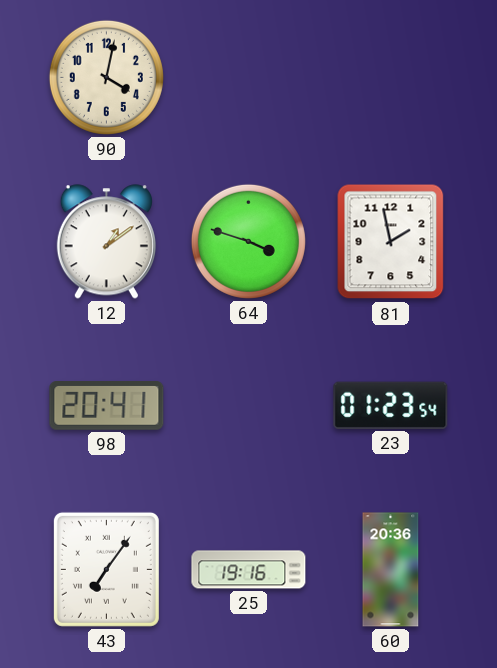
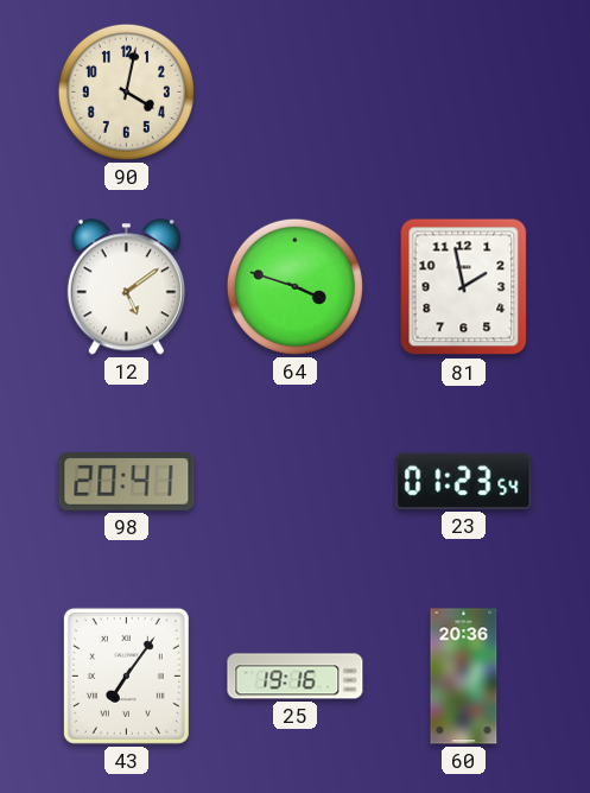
12: 1:09 -> 5:09
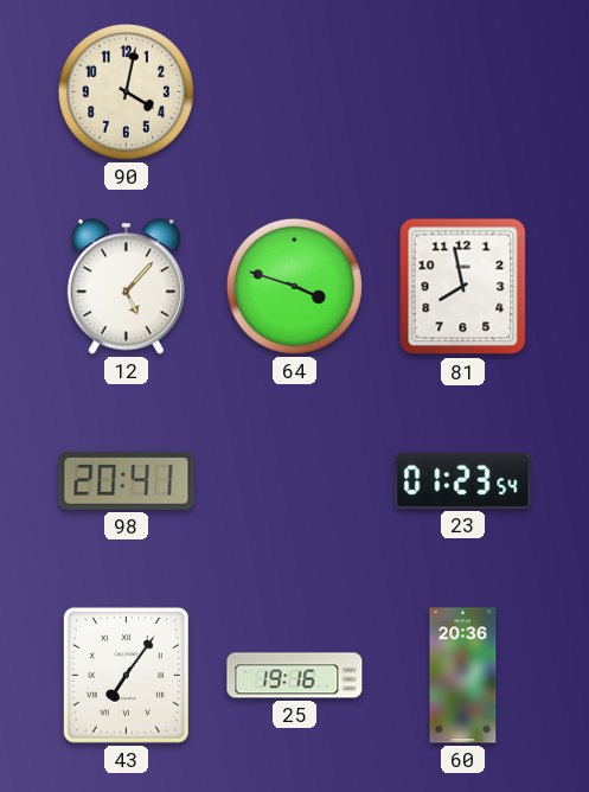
12: 5:09 -> 5:07
81: 1:58 -> 7:58
